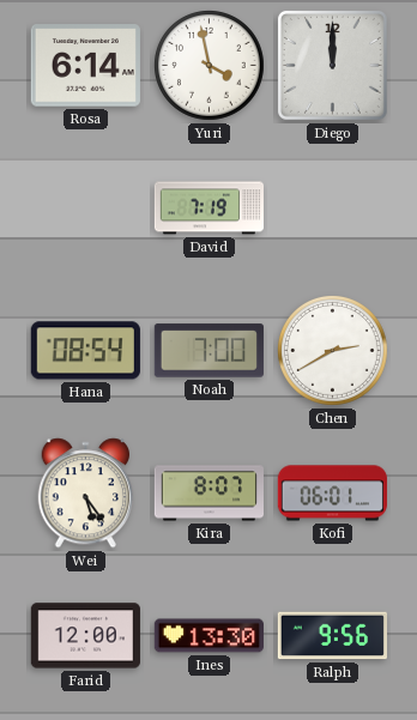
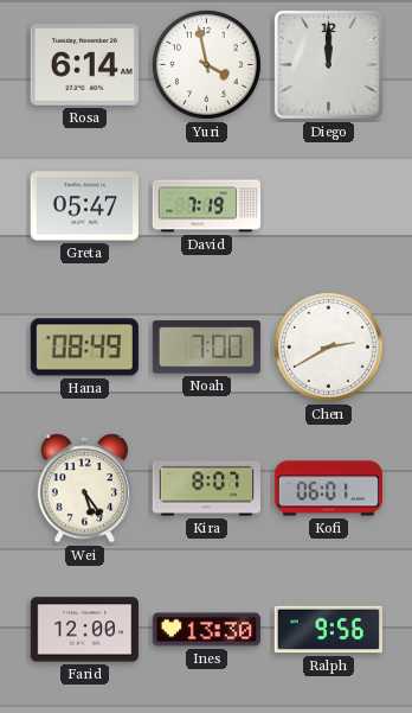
Greta: none -> 05:47
Hana: 08:54 -> 08:49
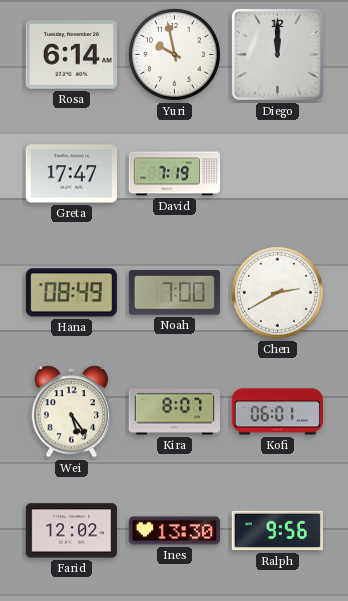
Yuri: 3:58 -> 9:58
Greta: 05:47 -> 17:47
Farid: 12:00 -> 12:02
